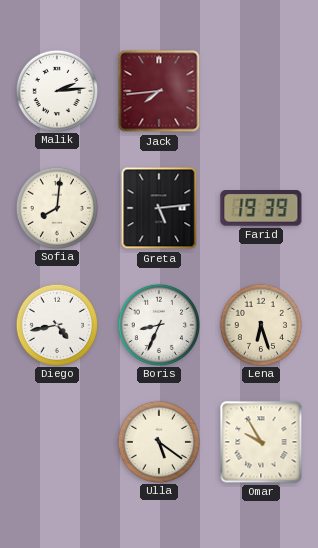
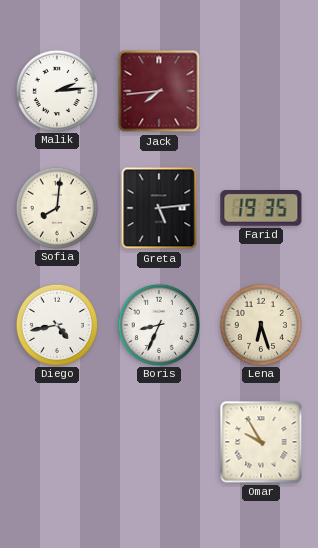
Farid: 19:39 -> 19:35
Ulla: 5:21 -> none
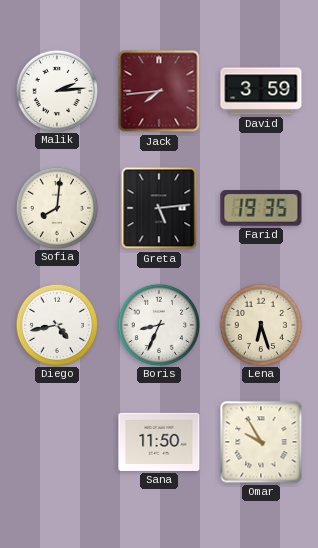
David: none -> 3:59
Sana: none -> 11:50
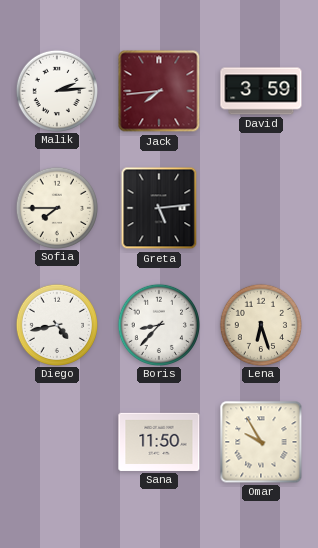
Sofia: 8:01 -> 7:45
Farid: 19:35 -> none
Boris: 8:34 -> 8:37
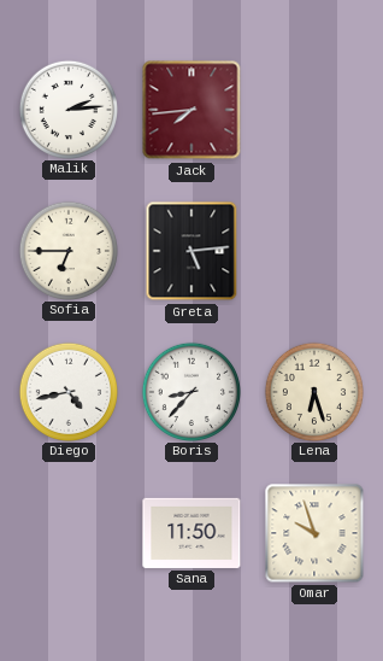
David: 3:59 -> none
Sofia: 7:45 -> 6:45
Omar: 9:55 -> 9:57
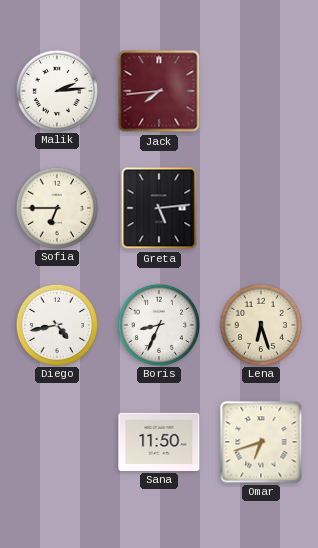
Boris: 8:37 -> 8:34
Omar: 9:57 -> 6:42
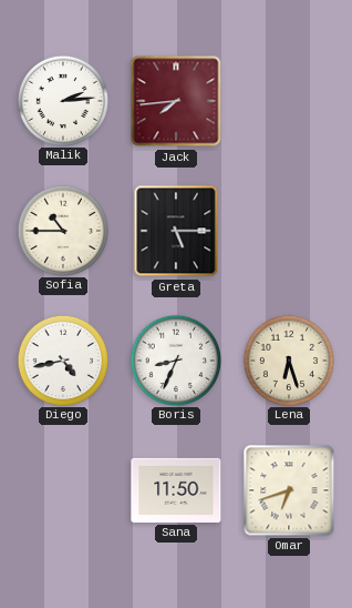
Sofia: 6:45 -> 10:45
Greta: 5:14 -> 5:15
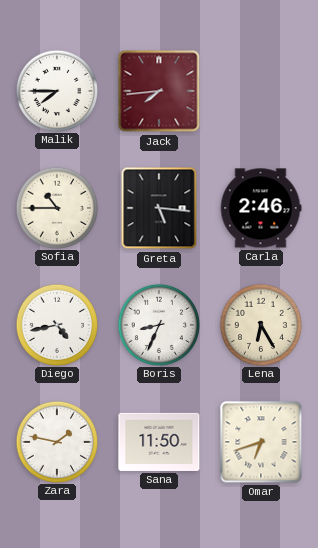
Malik: 2:14 -> 7:45
Greta: 5:15 -> 5:16
Carla: none -> 2:46
Lena: 6:27 -> 6:25
Zara: none -> 1:47
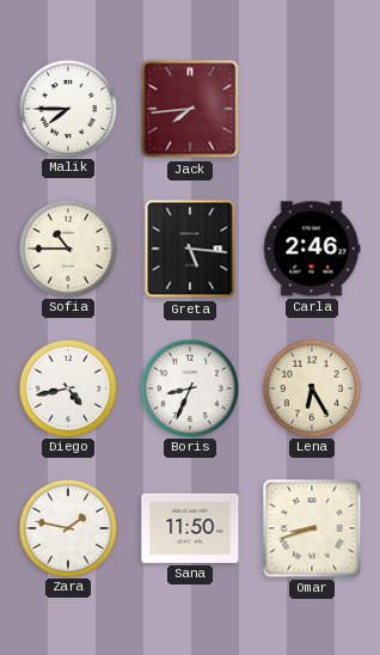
Omar: 6:42 -> 8:42
